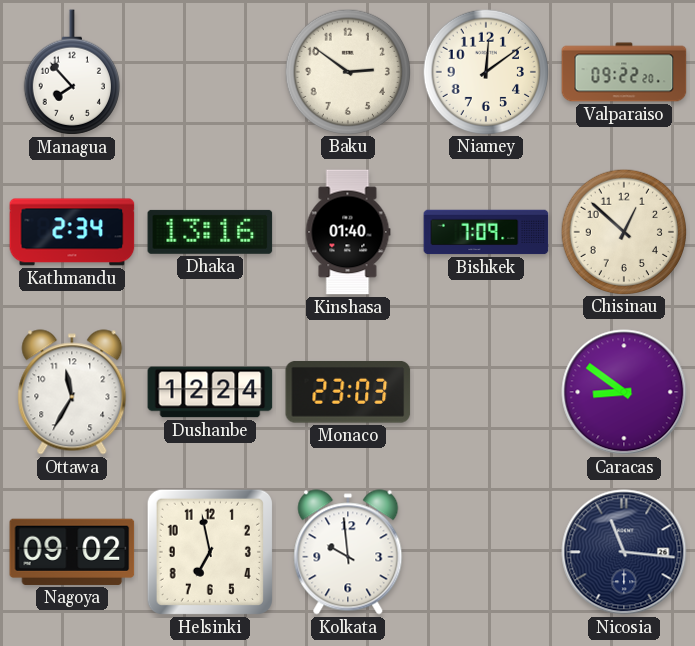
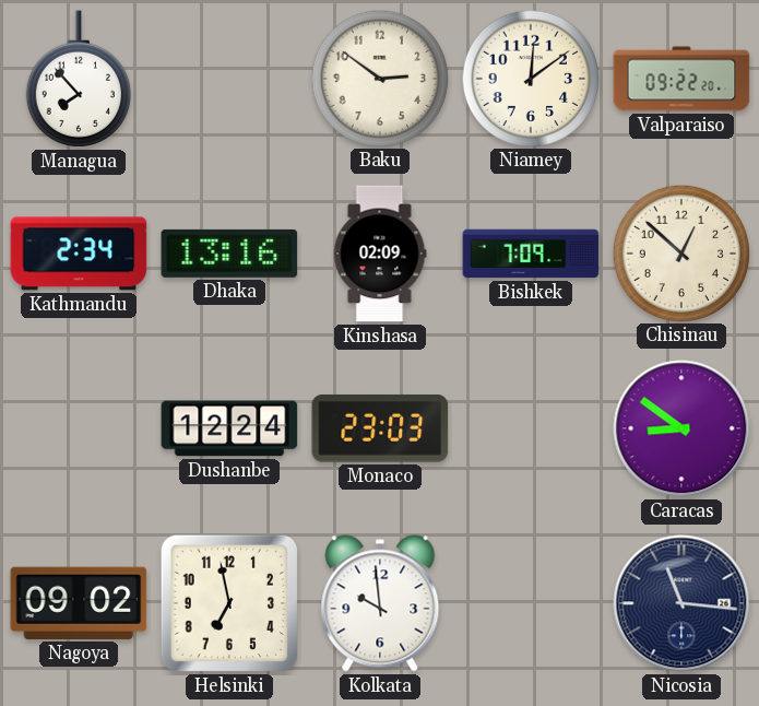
Kinshasa: 01:40 -> 02:09
Ottawa: 11:35 -> none
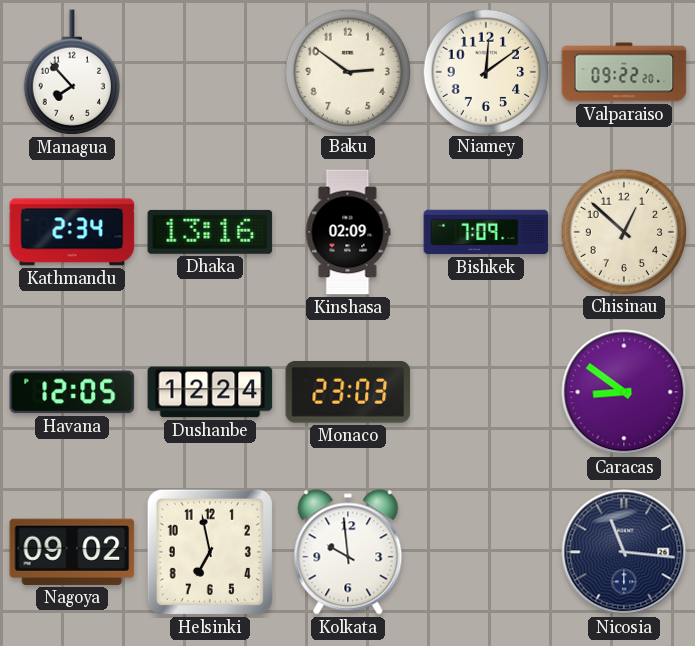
Havana: none -> 12:05
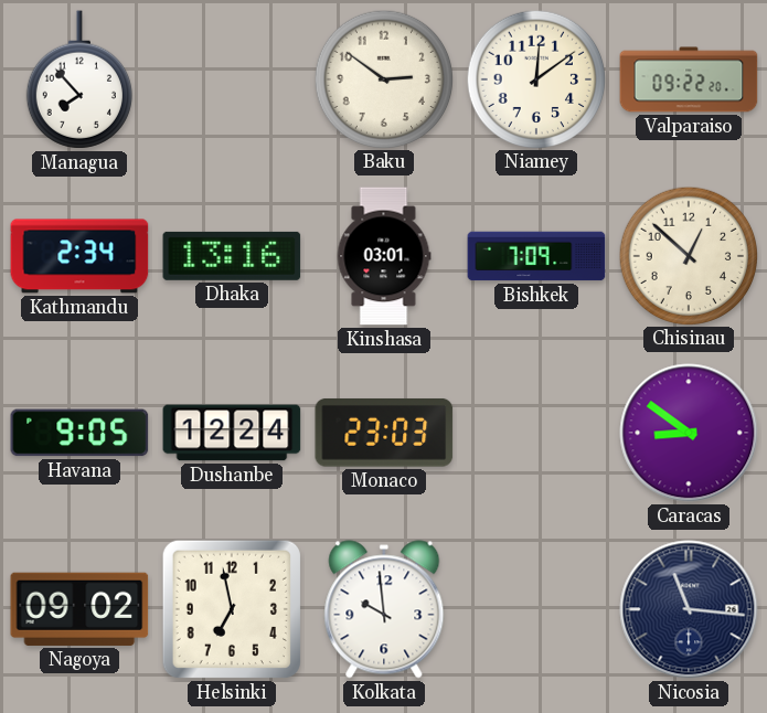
Kinshasa: 02:09 -> 03:01
Havana: 12:05 -> 9:05
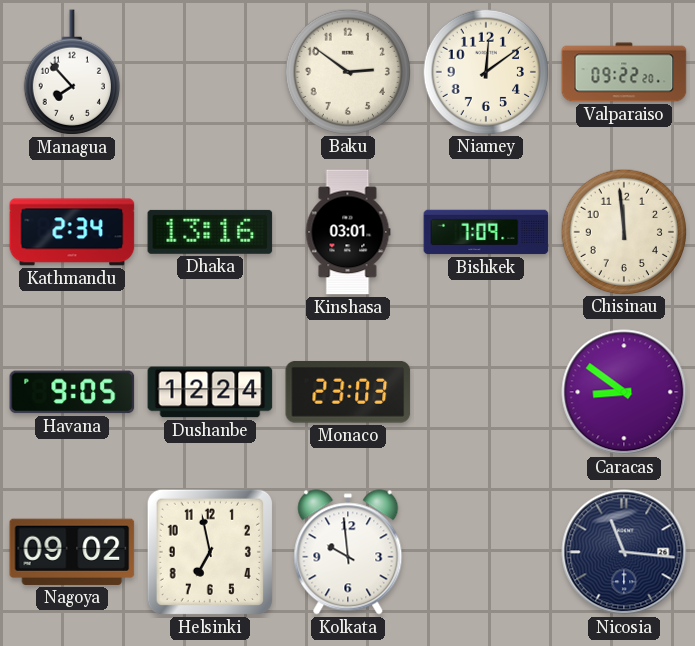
Chisinau: 12:52 -> 11:59
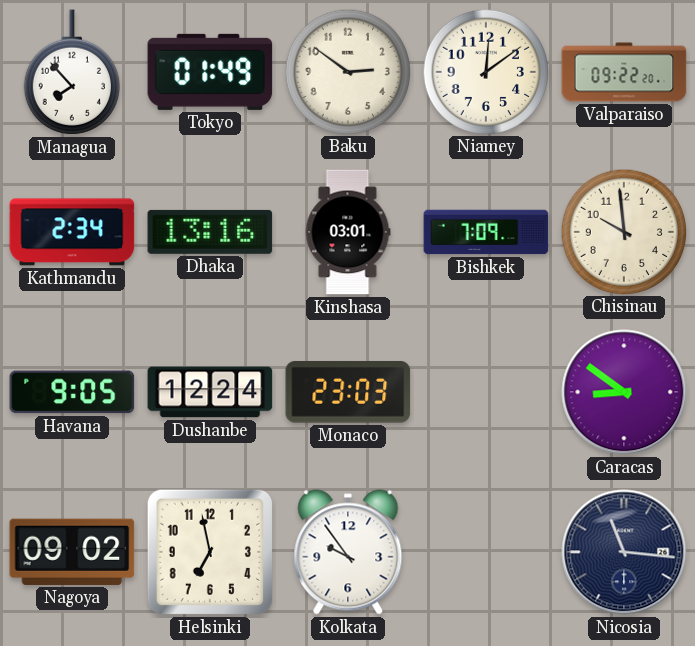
Tokyo: none -> 01:49
Chisinau: 11:59 -> 9:59
Kolkata: 9:59 -> 9:54
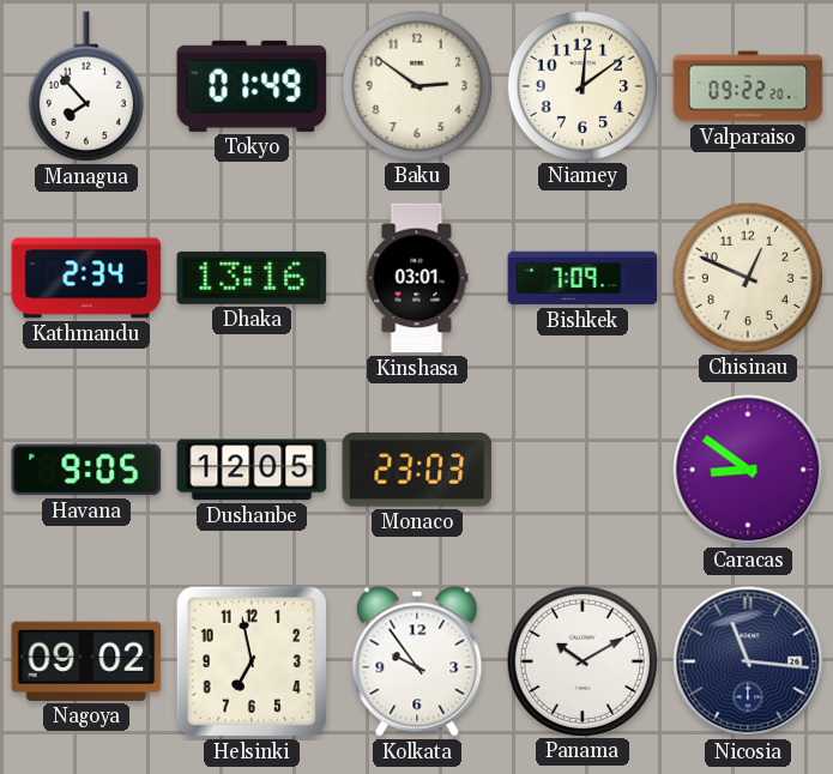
Chisinau: 9:59 -> 12:49
Dushanbe: 12:24 -> 12:05
Panama: none -> 10:10
